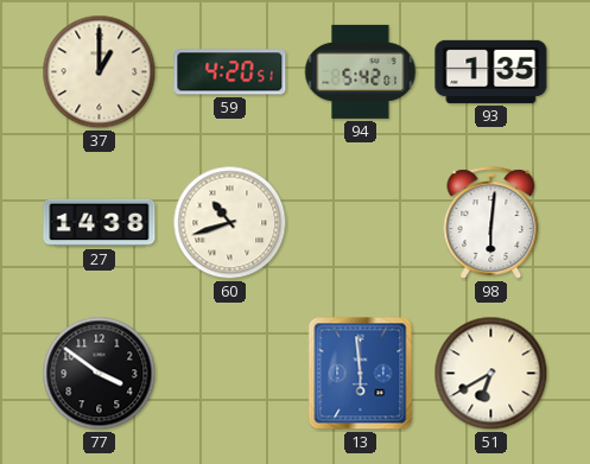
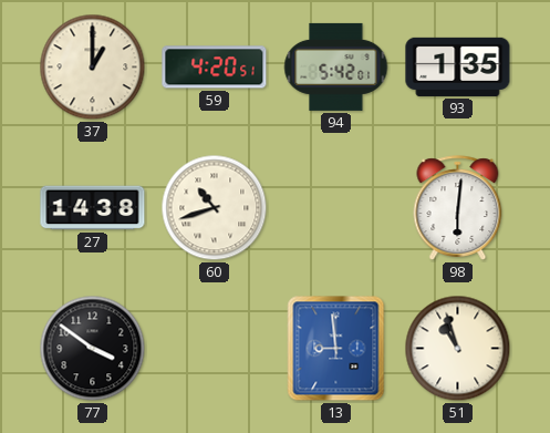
13: 5:59 -> 8:59
51: 6:40 -> 10:57
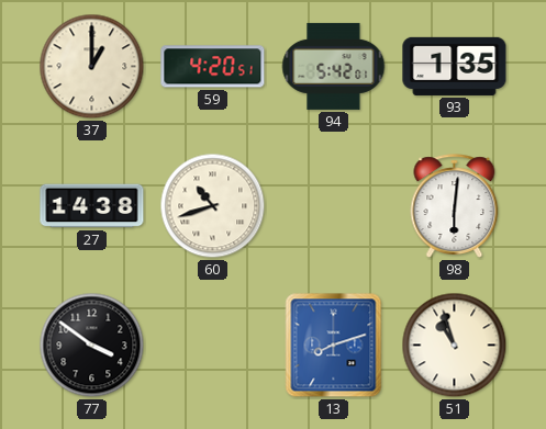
13: 8:59 -> 8:12
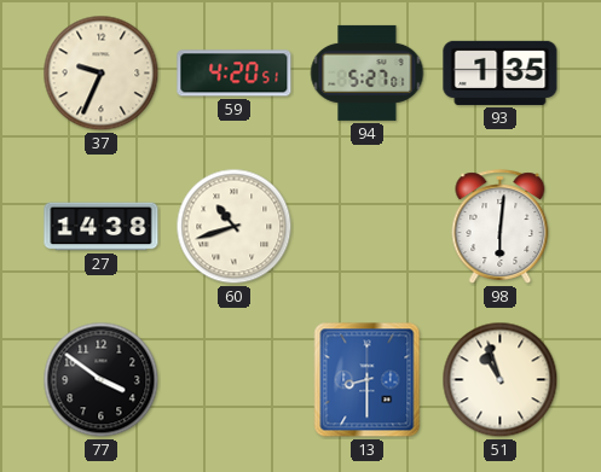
37: 1:00 -> 9:34
94: 5:42 -> 5:27
13: 8:12 -> 8:30
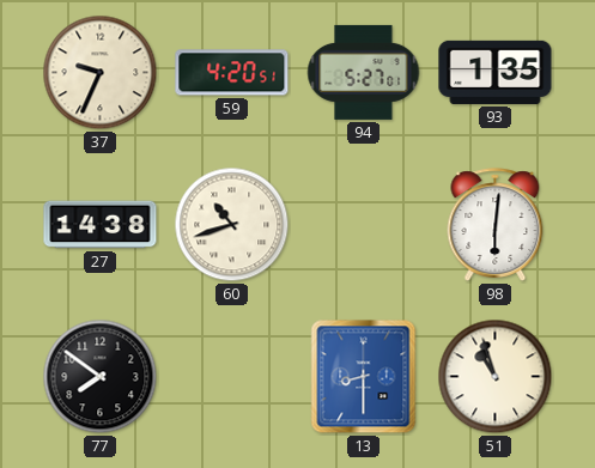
77: 3:51 -> 7:51
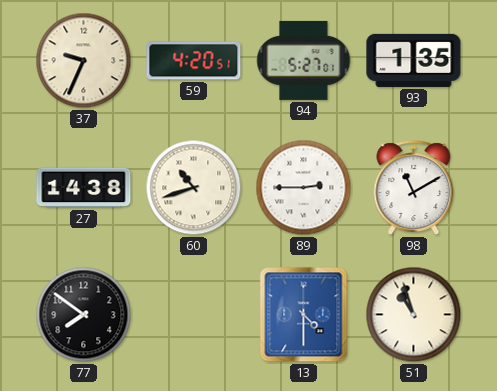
89: none -> 2:45
98: 6:01 -> 11:10
13: 8:30 -> 4:30
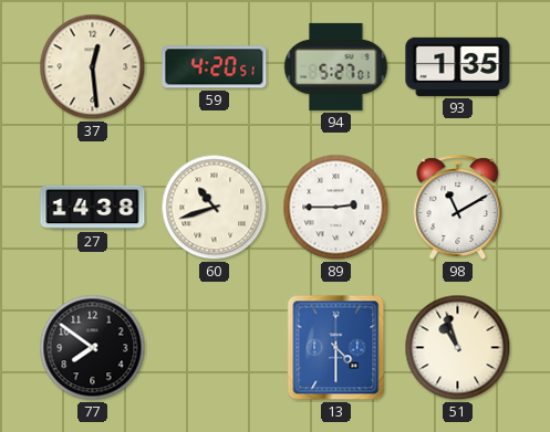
37: 9:34 -> 12:29
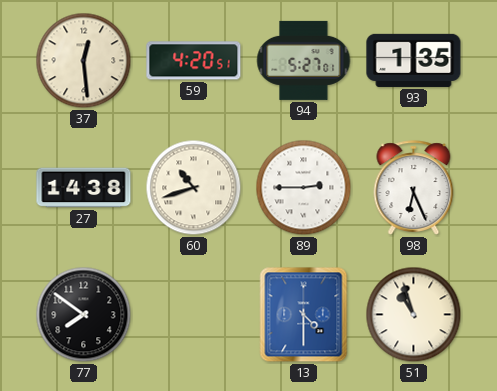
98: 11:10 -> 6:26
